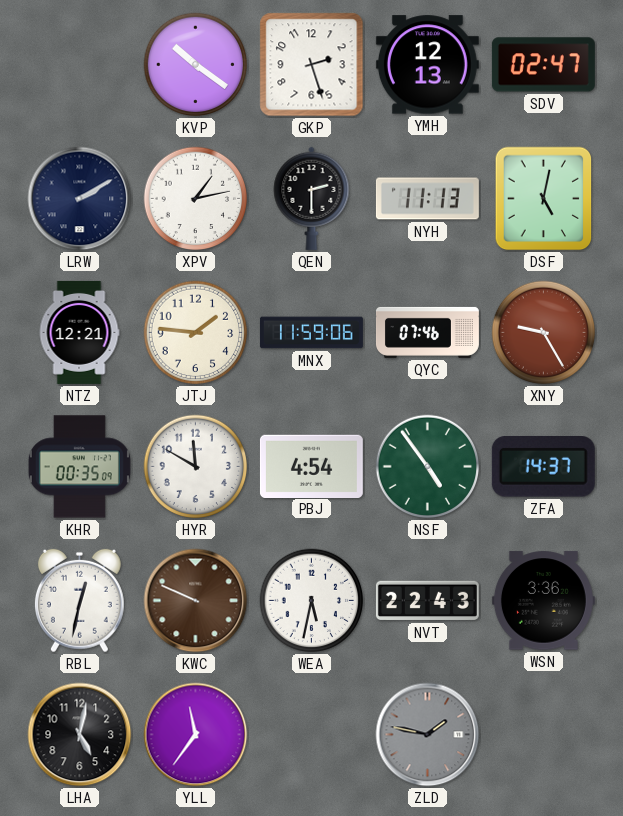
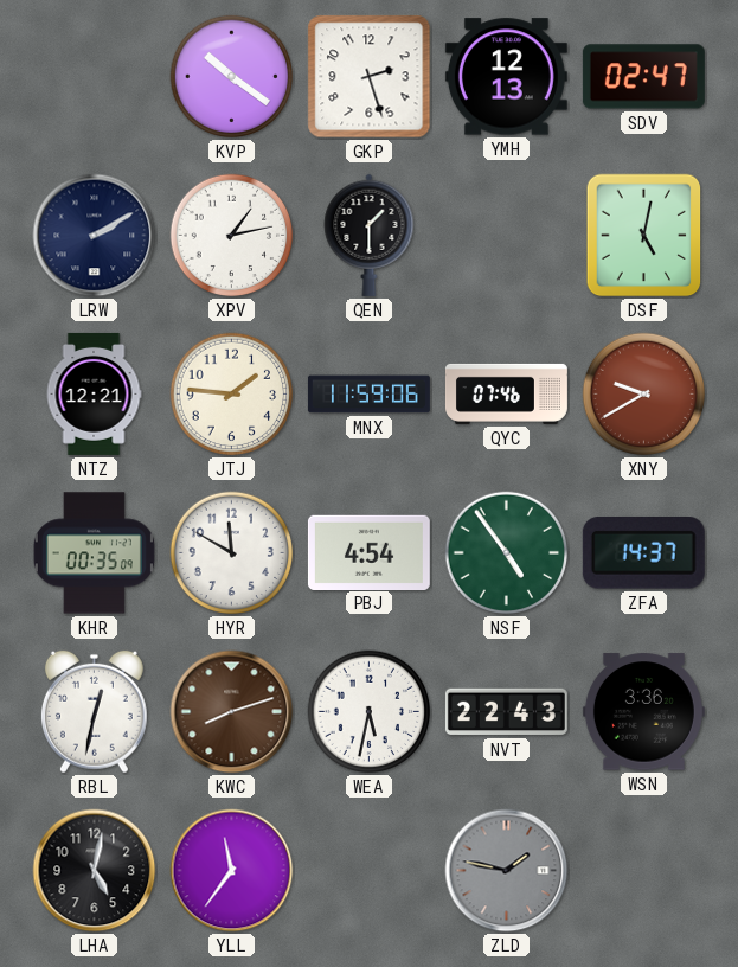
QEN: 2:30 -> 1:30
NYH: 11:13 -> none
XNY: 9:25 -> 9:40
KWC: 9:49 -> 8:12
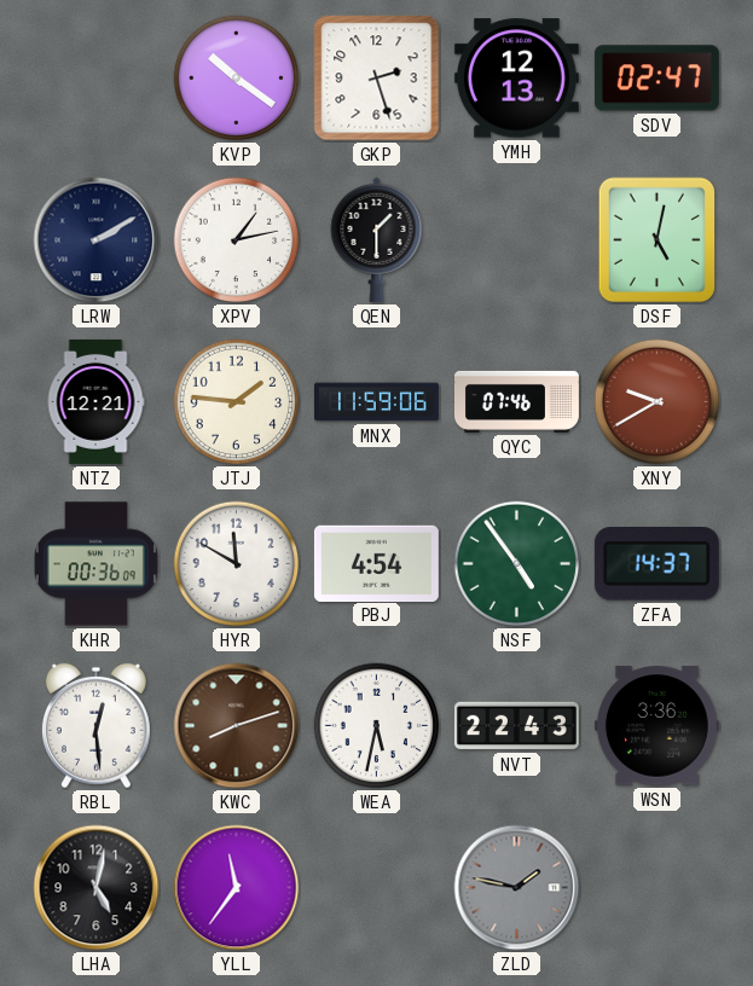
KHR: 00:35 -> 00:36
RBL: 12:32 -> 12:29
